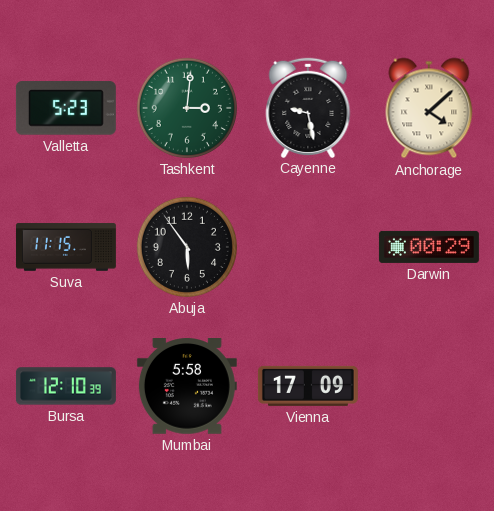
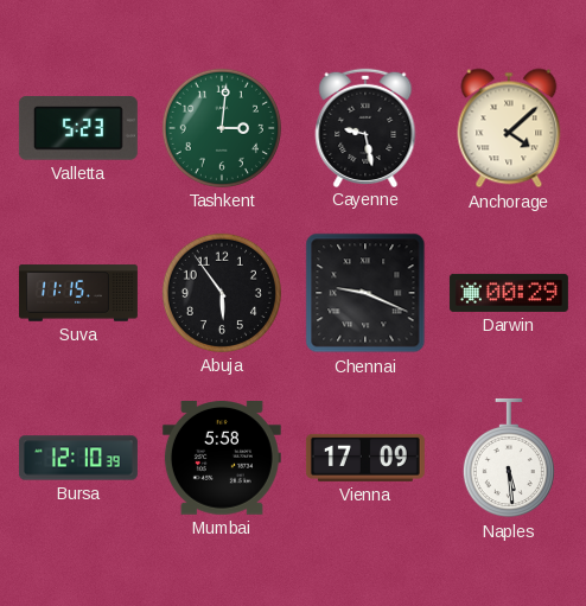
Chennai: none -> 9:19
Naples: none -> 5:29
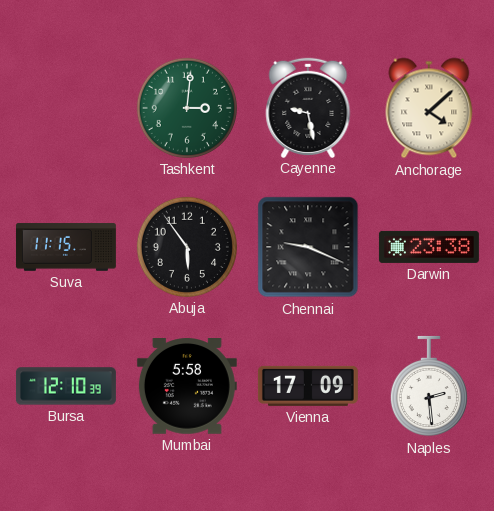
Valletta: 5:23 -> none
Darwin: 00:29 -> 23:38
Naples: 5:29 -> 2:29
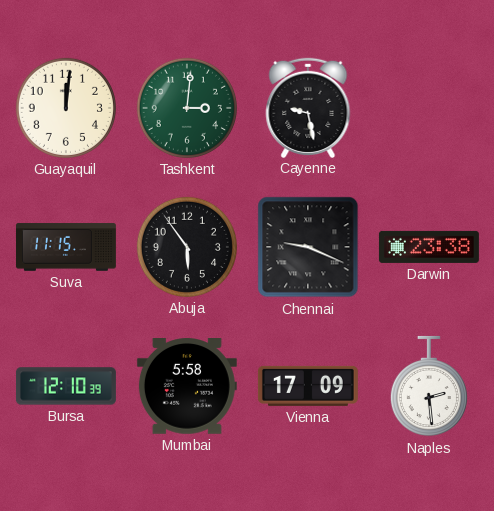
Guayaquil: none -> 12:01
Anchorage: 4:08 -> none
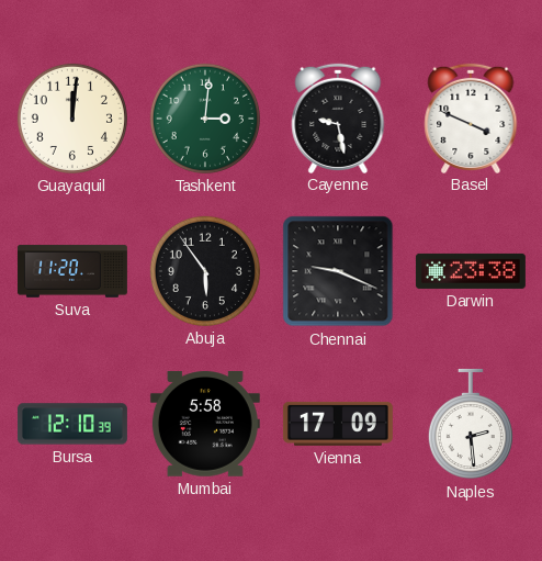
Basel: none -> 3:49
Suva: 11:15 -> 11:20
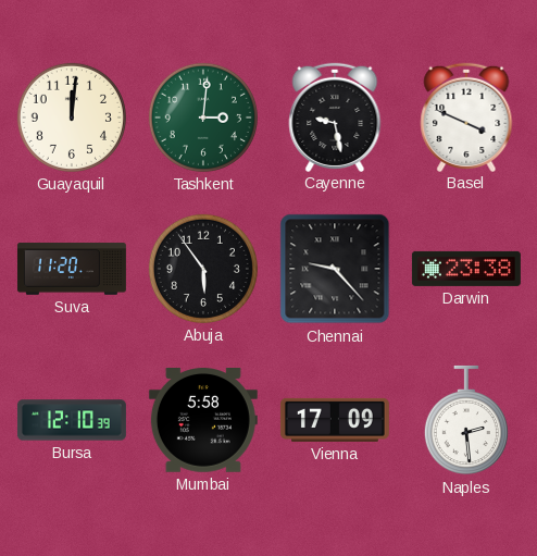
Chennai: 9:19 -> 9:23
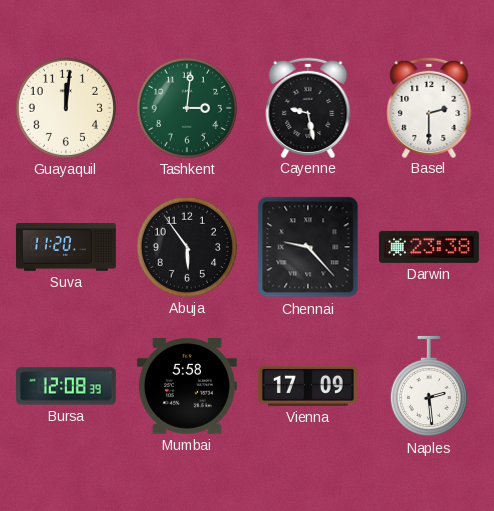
Basel: 3:49 -> 2:30
Bursa: 12:10 -> 12:08
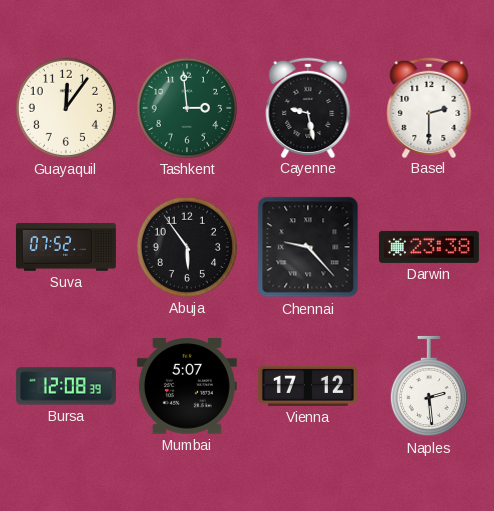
Guayaquil: 12:01 -> 12:06
Tashkent: 3:01 -> 2:59
Suva: 11:20 -> 07:52
Mumbai: 5:58 -> 5:07
Vienna: 17:09 -> 17:12
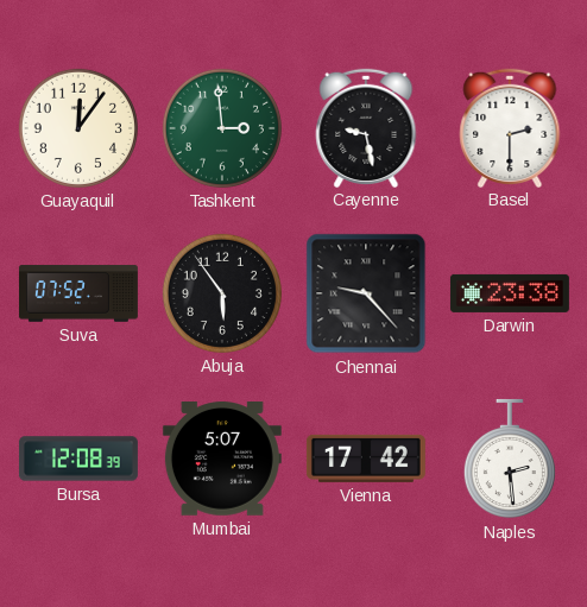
Vienna: 17:12 -> 17:42
